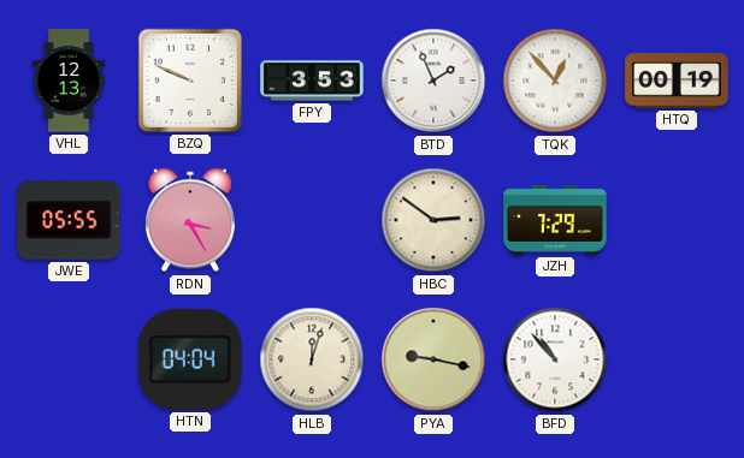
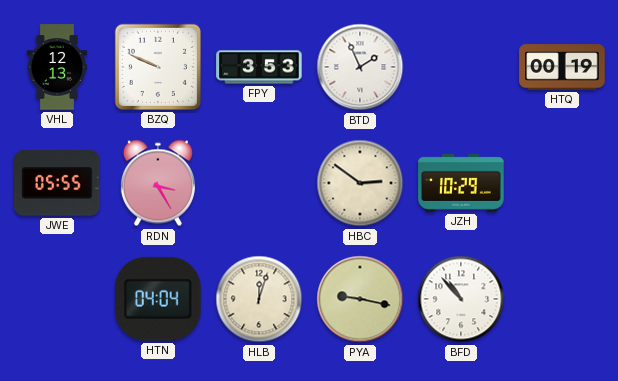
TQK: 12:53 -> none
JZH: 7:29 -> 10:29
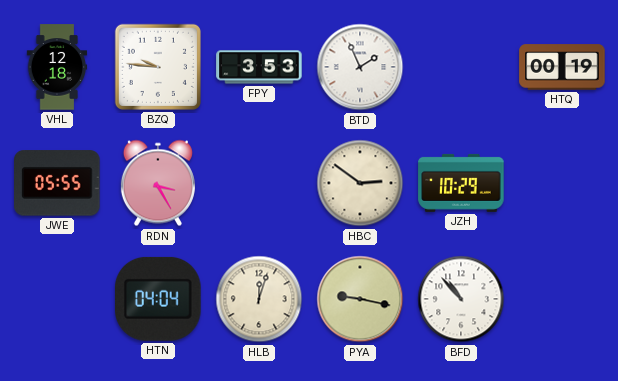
VHL: 12:13 -> 12:18
BZQ: 9:49 -> 9:46
